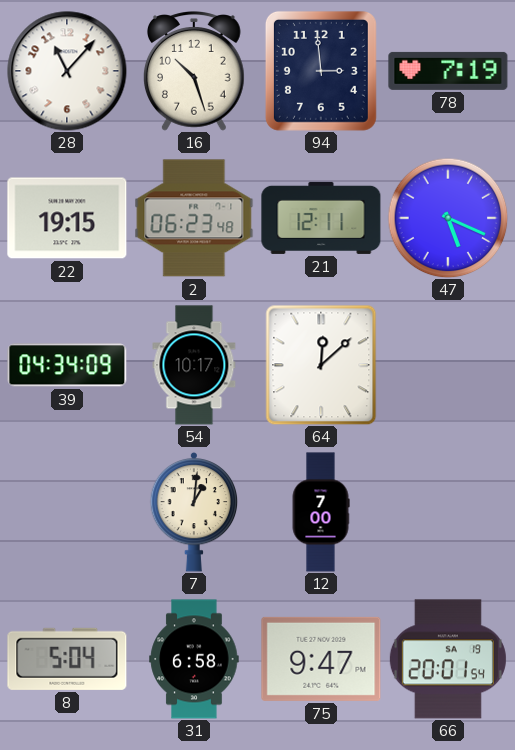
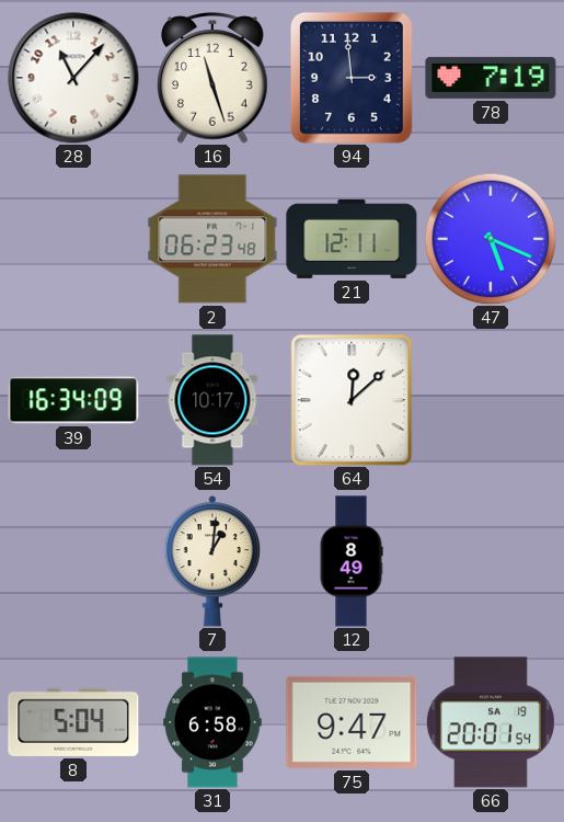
16: 10:27 -> 11:27
22: 19:15 -> none
39: 04:34 -> 16:34
12: 7:00 -> 8:49
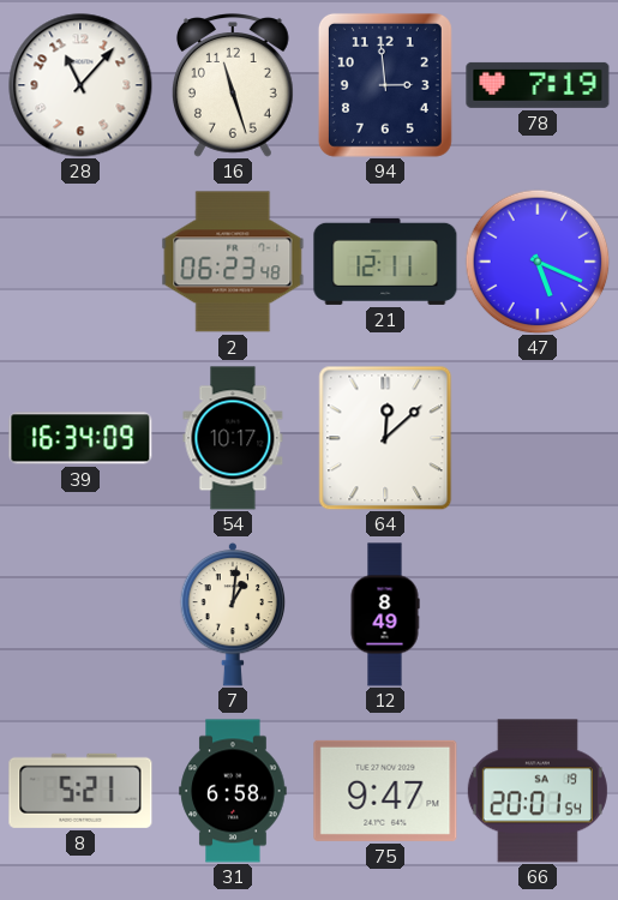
8: 5:04 -> 5:21
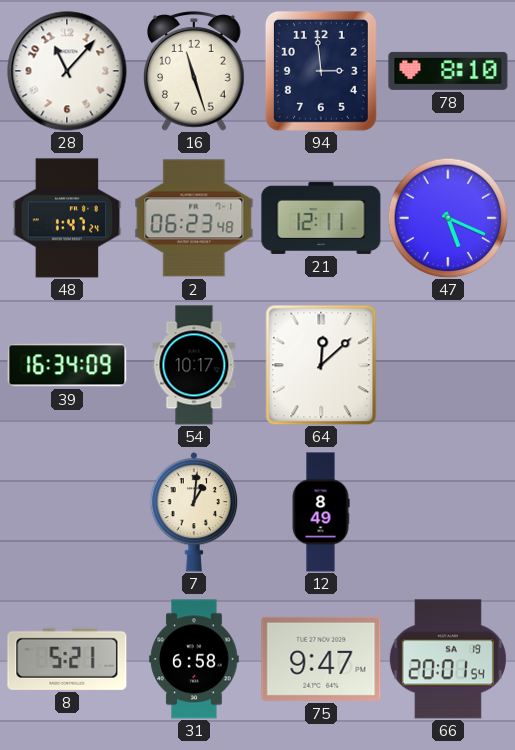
78: 7:19 -> 8:10
48: none -> 1:47
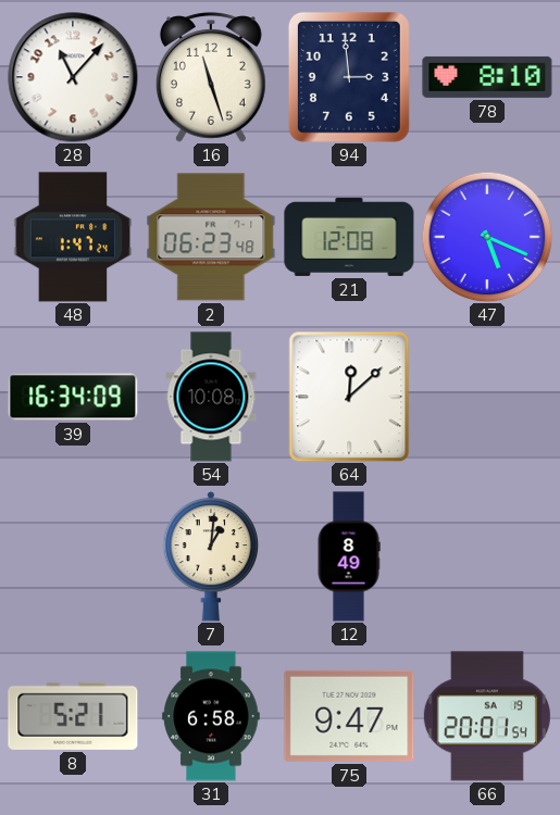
21: 12:11 -> 12:08
54: 10:17 -> 10:08
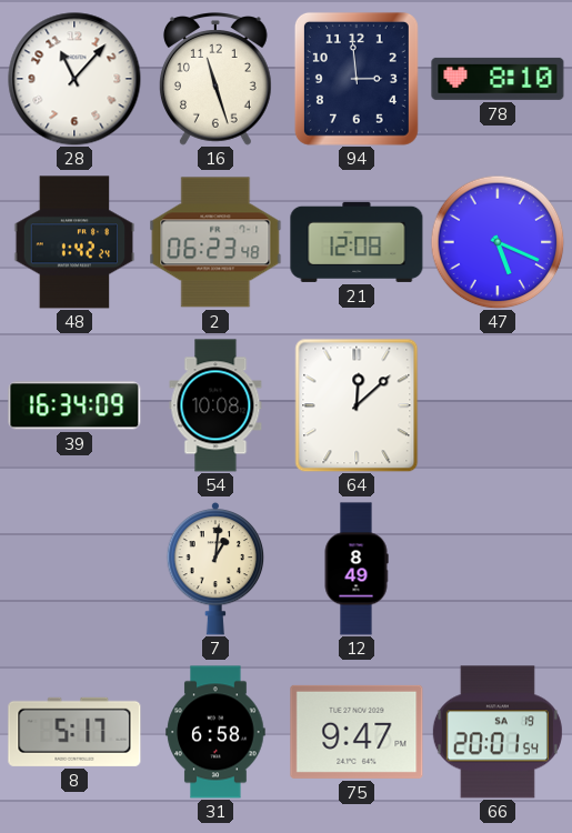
48: 1:47 -> 1:42
8: 5:21 -> 5:17
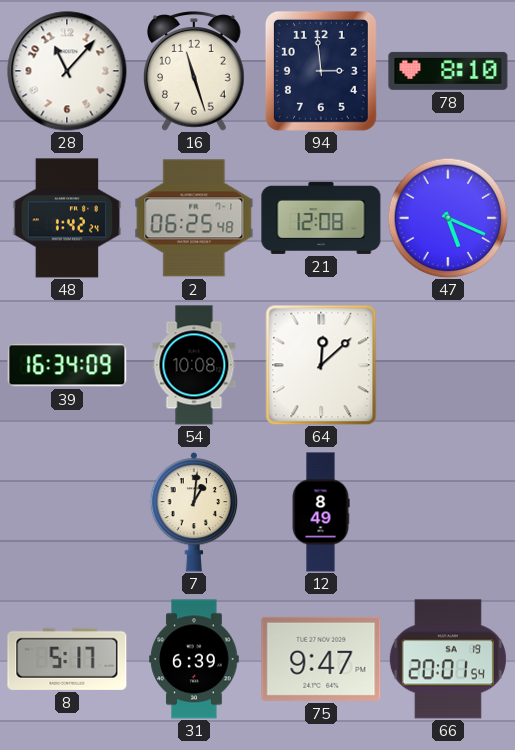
2: 06:23 -> 06:25
31: 6:58 -> 6:39
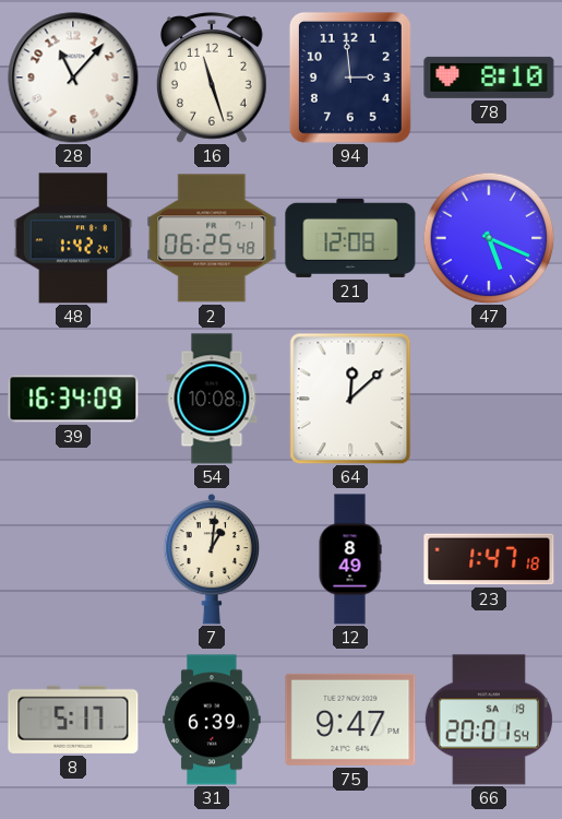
23: none -> 1:47
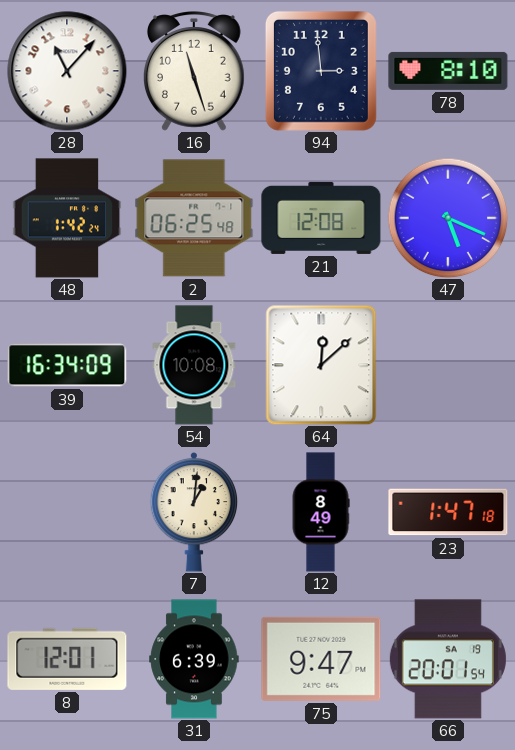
8: 5:17 -> 12:01
